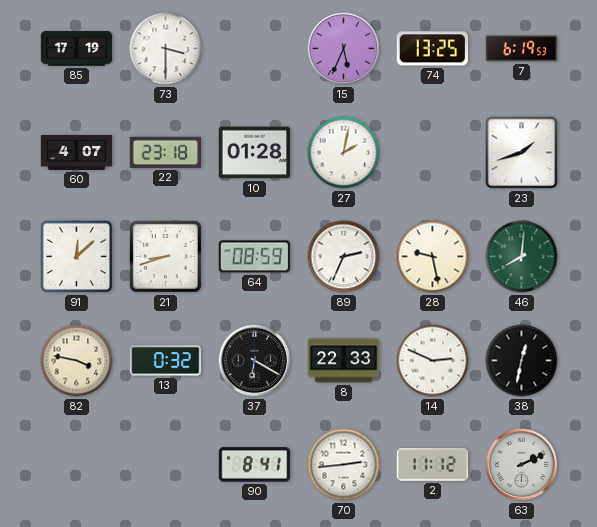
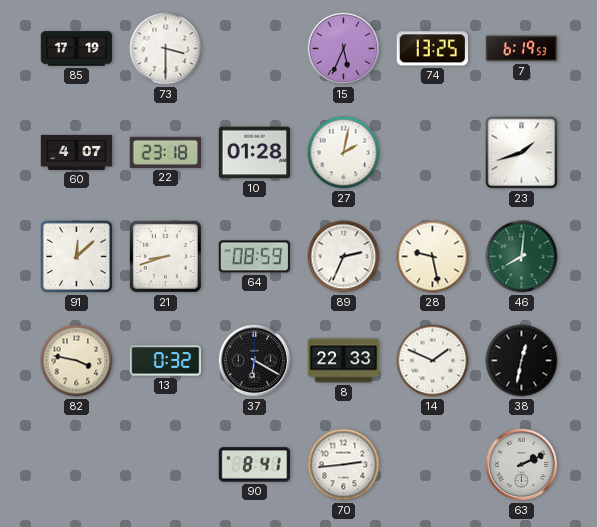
14: 2:49 -> 1:49
2: 11:12 -> none
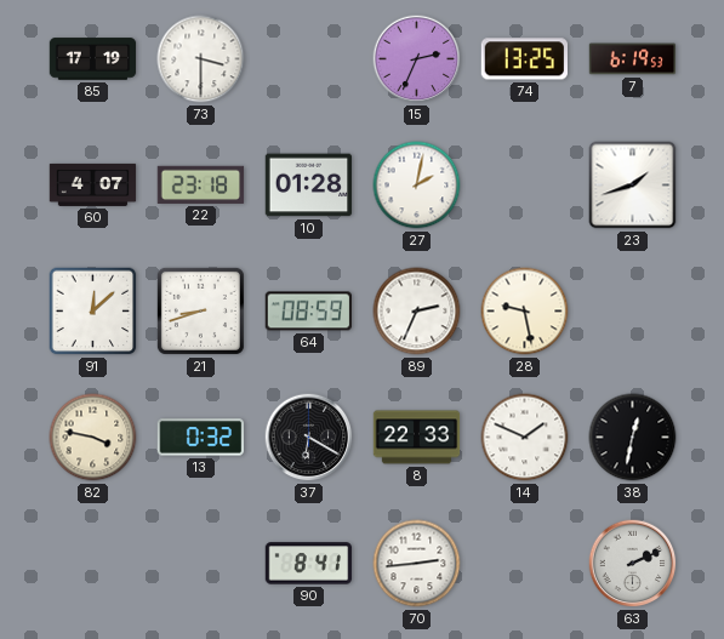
15: 5:34 -> 2:34
46: 8:01 -> none
